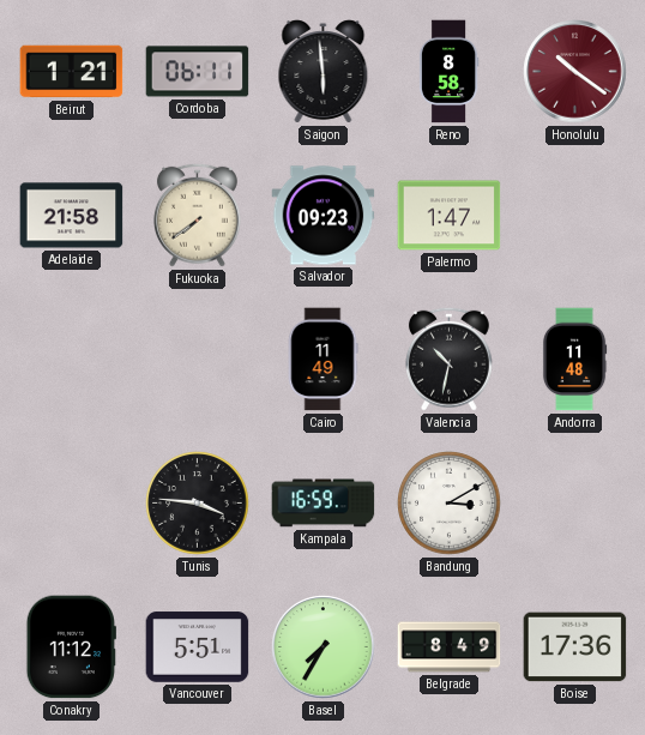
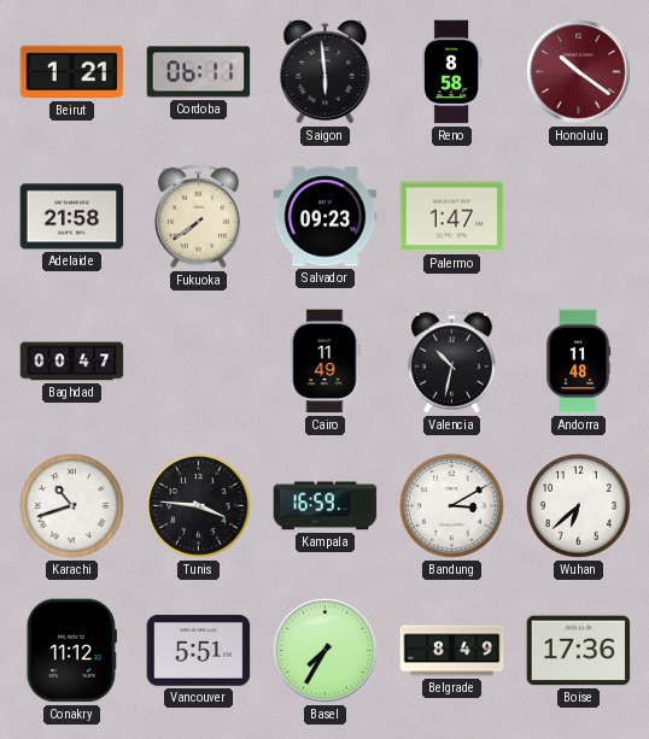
Baghdad: none -> 00:47
Karachi: none -> 10:42
Wuhan: none -> 6:38
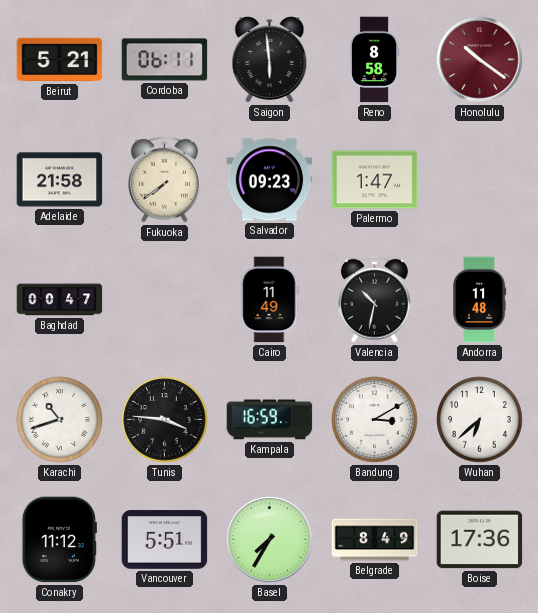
Beirut: 1:21 -> 5:21
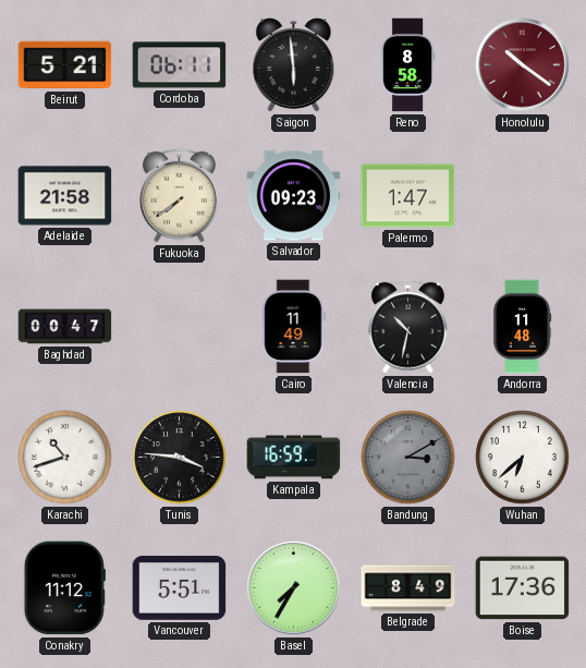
Bandung dial: white -> grey
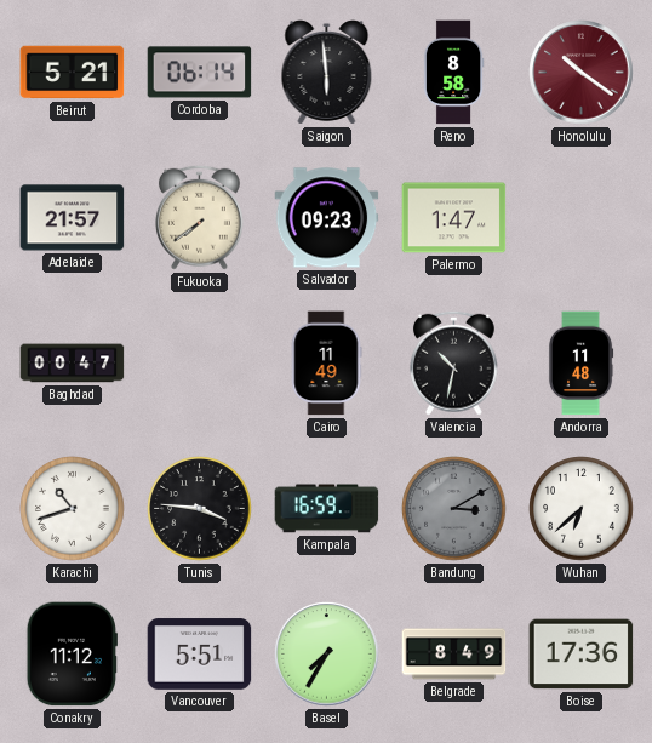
Cordoba: 06:11 -> 06:14
Adelaide: 21:58 -> 21:57
